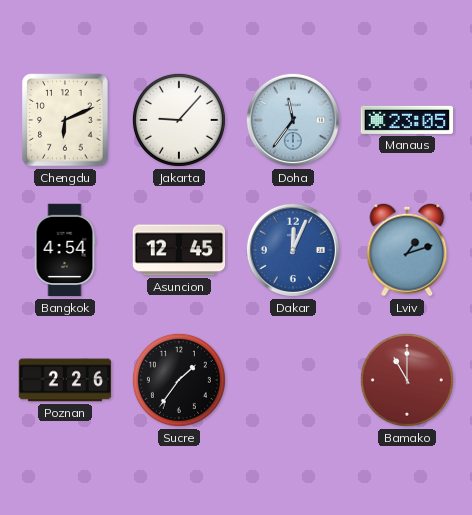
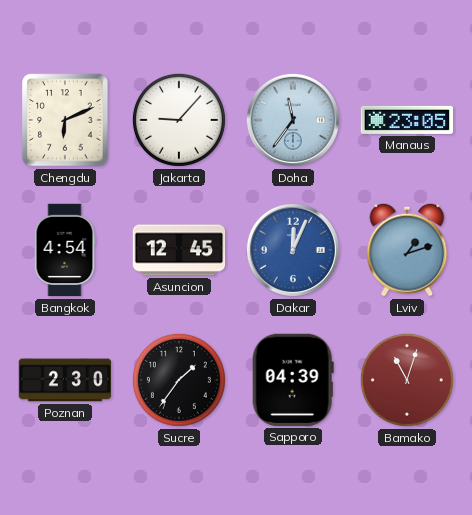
Poznan: 2:26 -> 2:30
Sapporo: none -> 04:39
Bamako: 11:00 -> 11:03
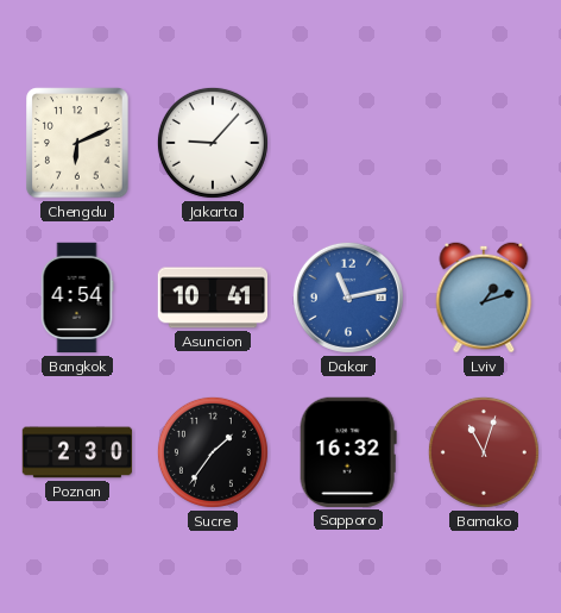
Doha: 11:36 -> none
Manaus: 23:05 -> none
Asuncion: 12:45 -> 10:41
Dakar: 12:04 -> 11:13
Sapporo: 04:39 -> 16:32
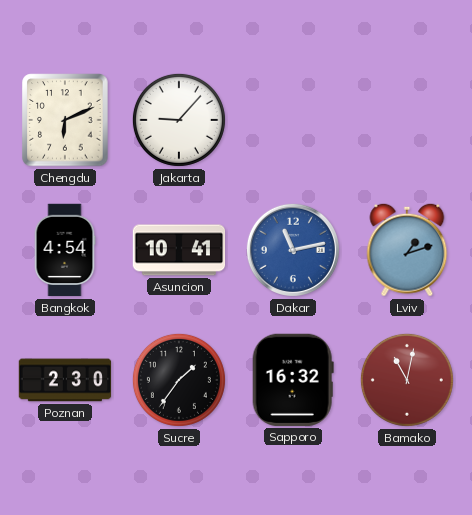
Bamako: 11:03 -> 11:02
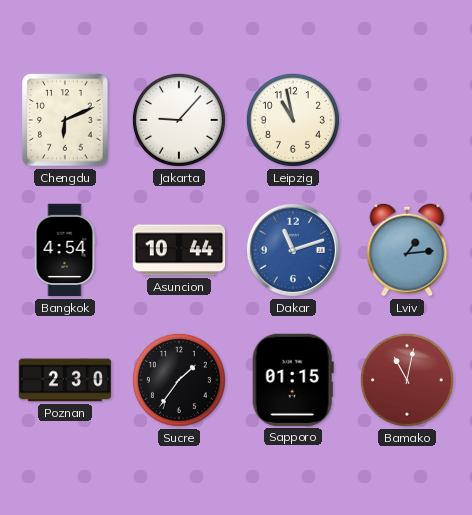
Leipzig: none -> 10:58
Asuncion: 10:41 -> 10:44
Dakar: 11:13 -> 11:12
Lviv: 1:12 -> 1:14
Sapporo: 16:32 -> 01:15
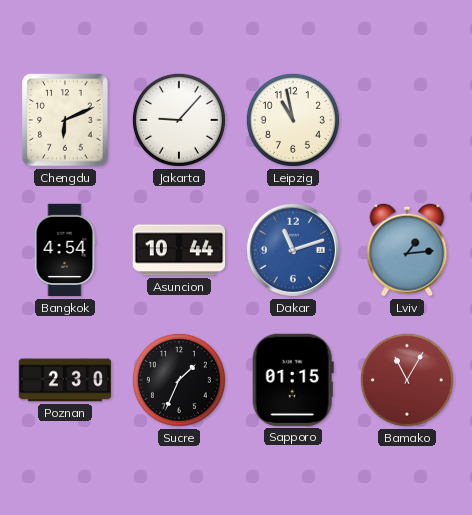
Sucre: 1:36 -> 1:34
Bamako: 11:02 -> 11:05
